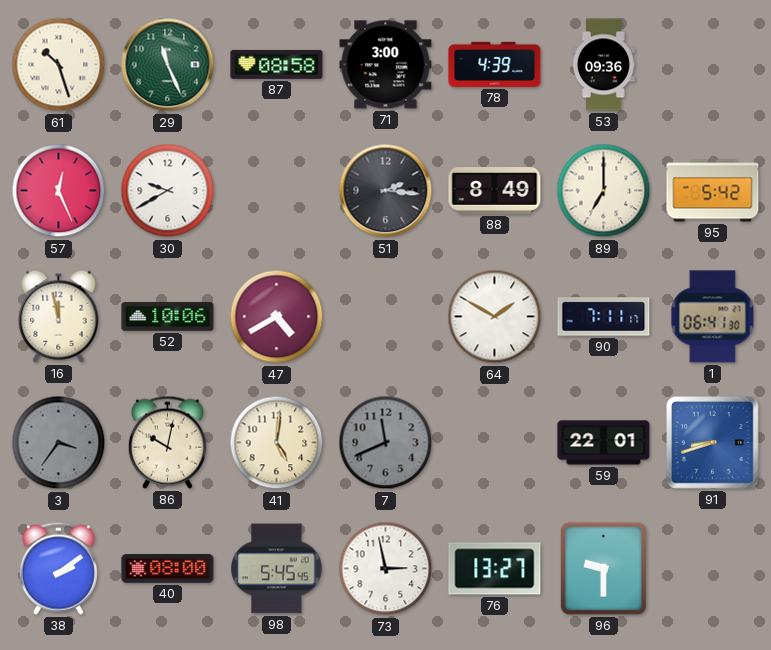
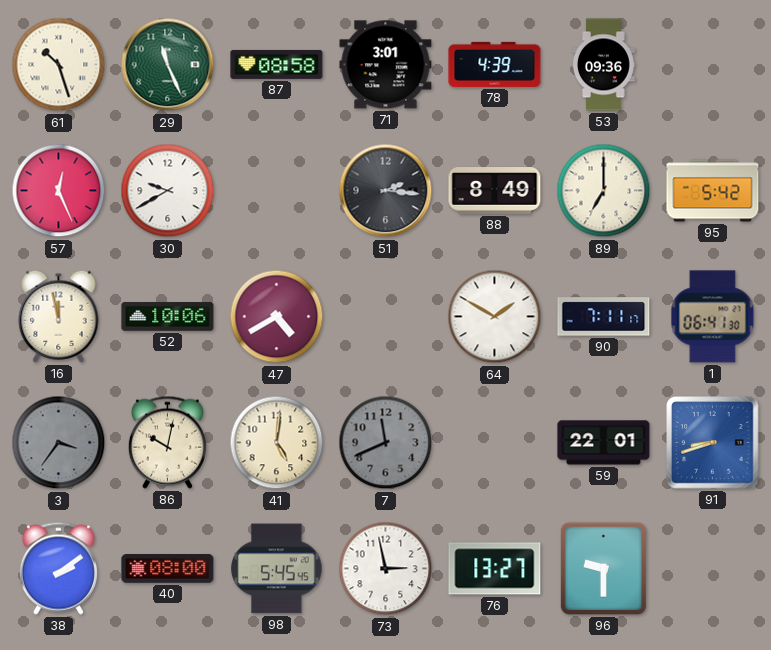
71: 3:00 -> 3:01
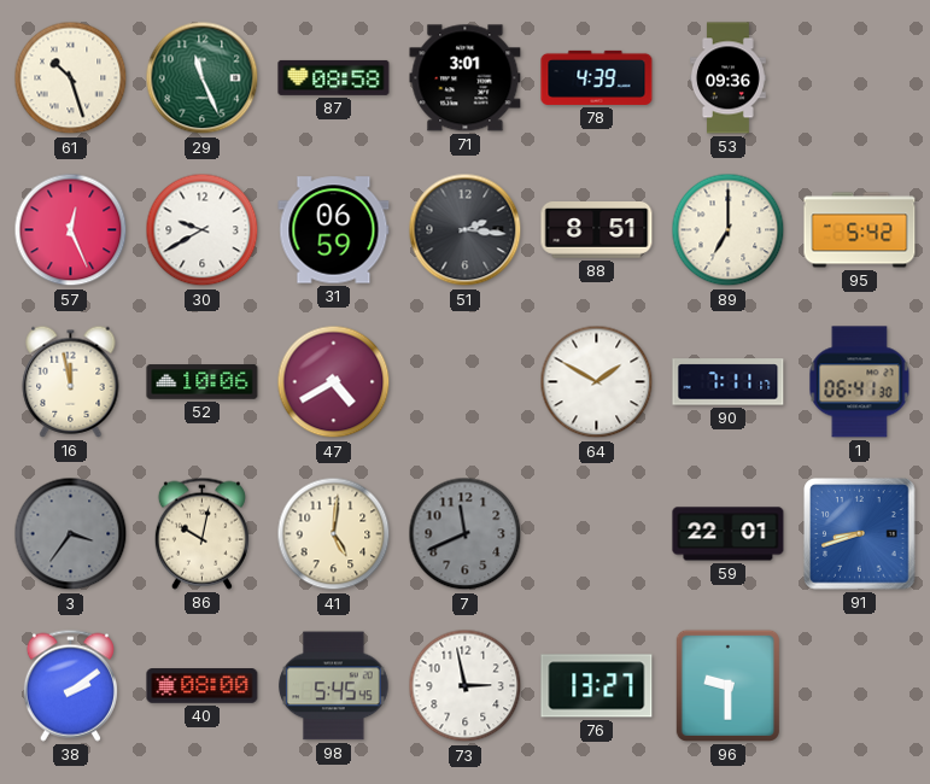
31: none -> 06:59
88: 8:49 -> 8:51
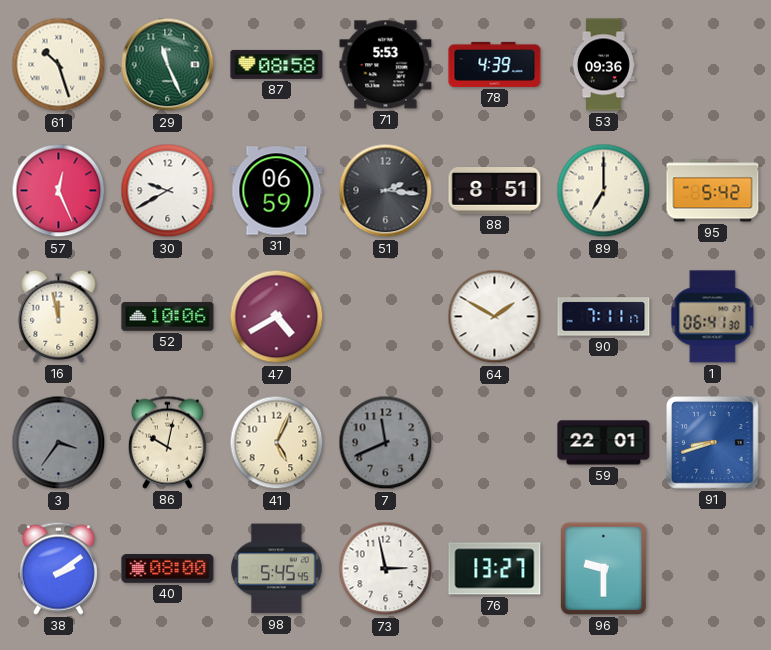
71: 3:01 -> 5:53
41: 5:01 -> 5:04
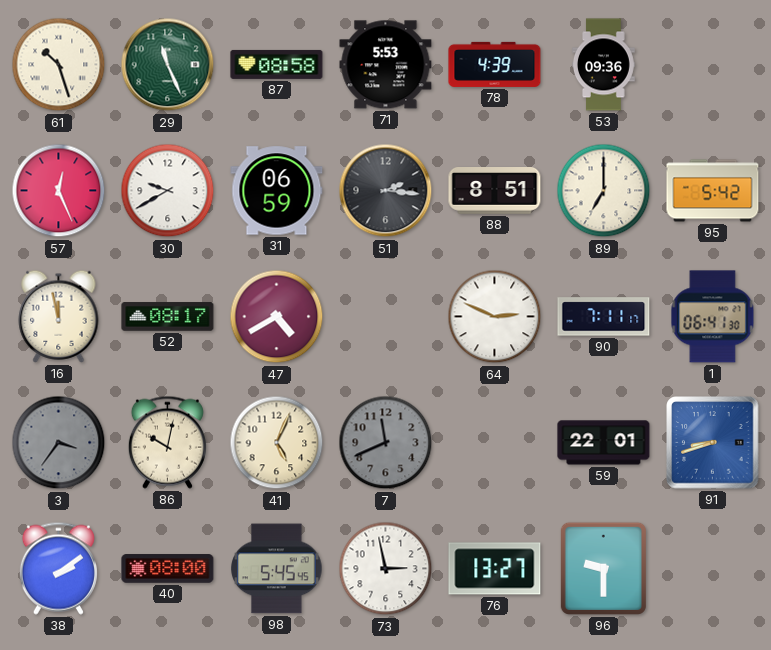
52: 10:06 -> 08:17
64: 1:50 -> 2:49
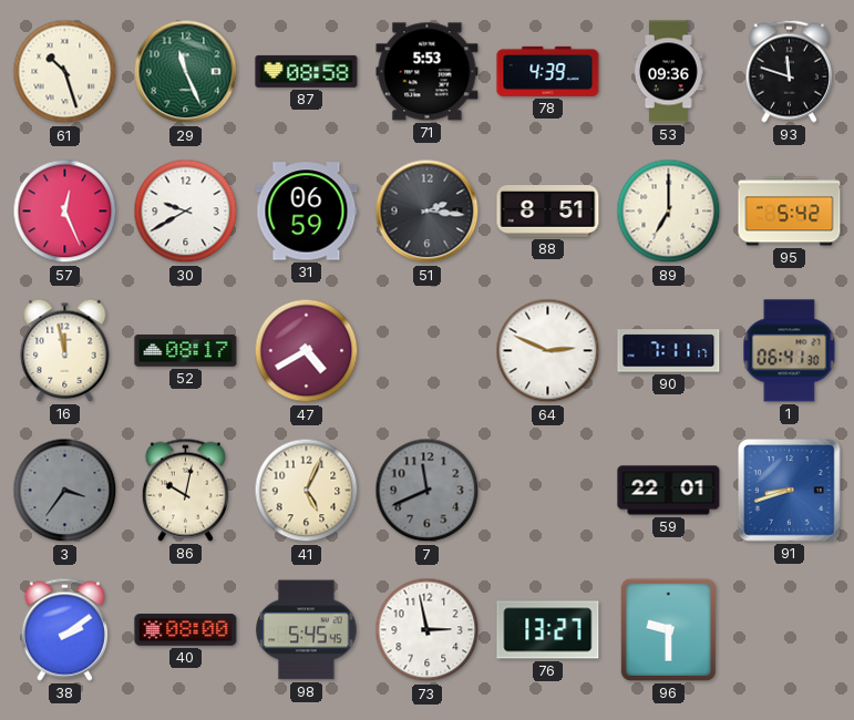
93: none -> 11:48
